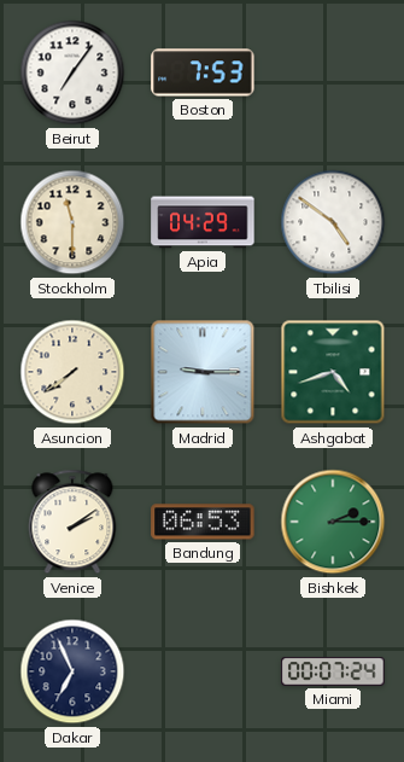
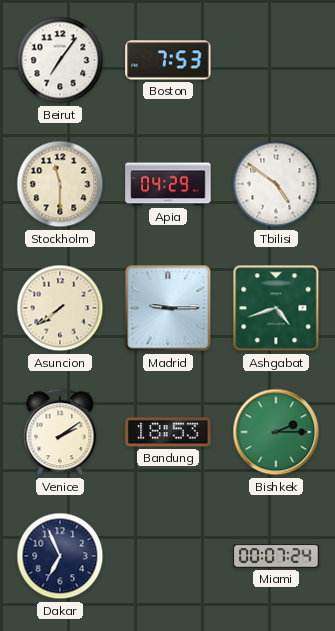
Bandung: 06:53 -> 18:53
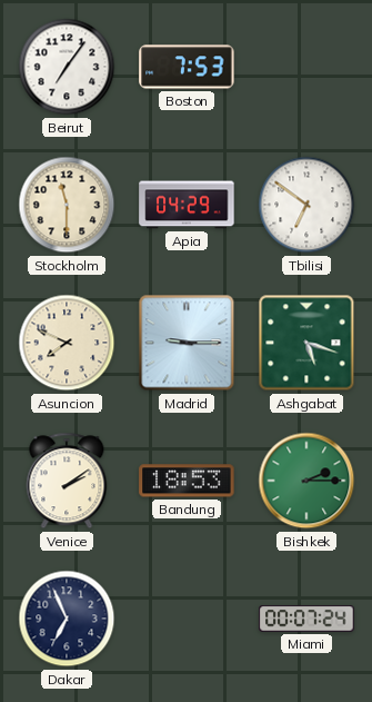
Tbilisi: 4:51 -> 6:51
Asuncion: 7:39 -> 7:49
Ashgabat: 4:42 -> 5:18
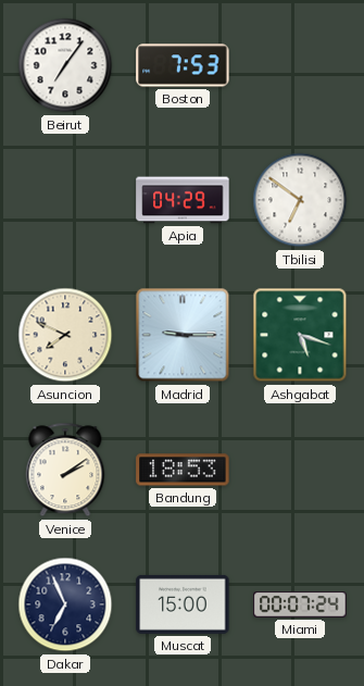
Stockholm: 11:30 -> none
Bishkek: 2:15 -> none
Muscat: none -> 15:00
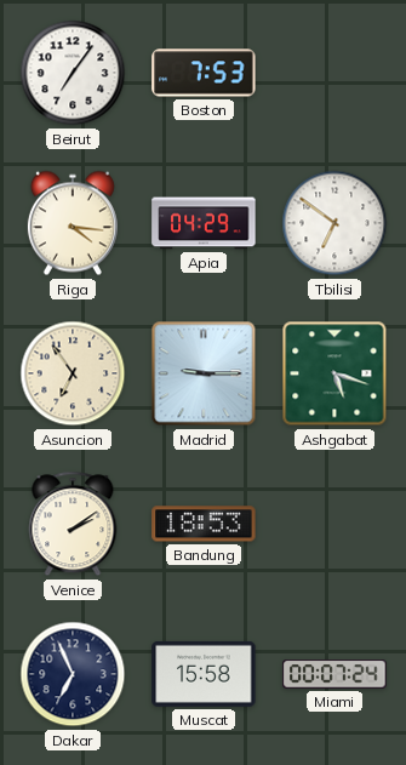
Riga: none -> 4:16
Asuncion: 7:49 -> 6:54
Muscat: 15:00 -> 15:58
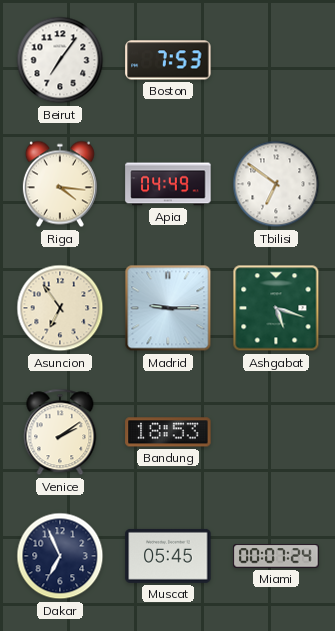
Apia: 04:29 -> 04:49
Muscat: 15:58 -> 05:45
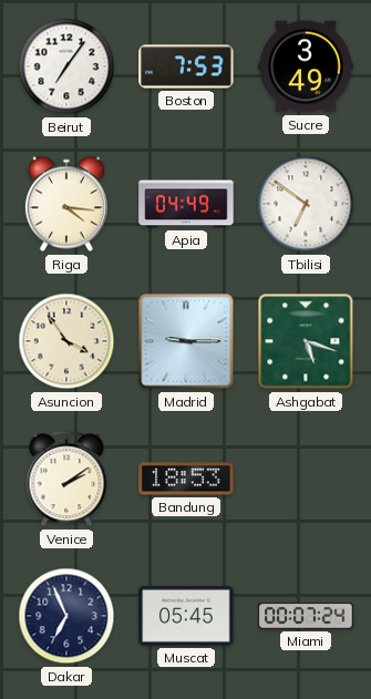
Sucre: none -> 3:49
Asuncion: 6:54 -> 3:54
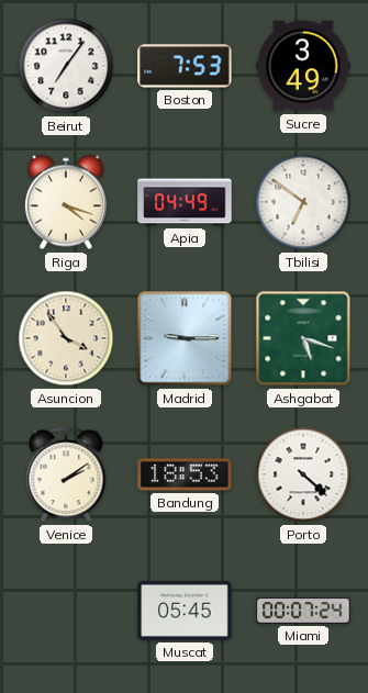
Riga: 4:16 -> 4:18
Porto: none -> 4:22
Dakar: 6:56 -> none
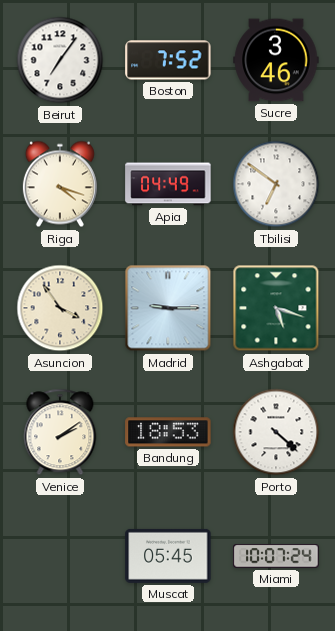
Boston: 7:53 -> 7:52
Sucre: 3:49 -> 3:46
Miami: 00:07 -> 10:07
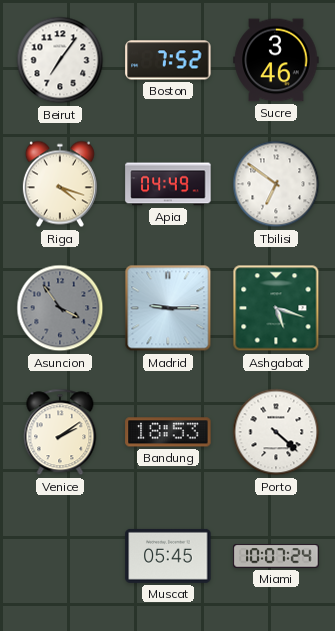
Asuncion dial: cream -> grey
